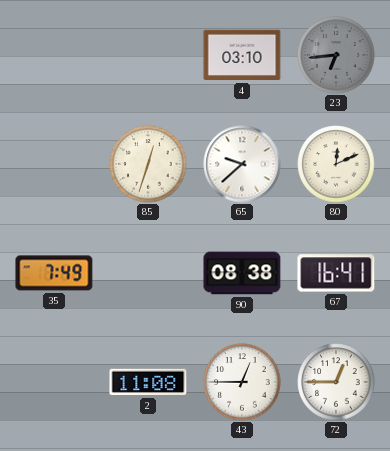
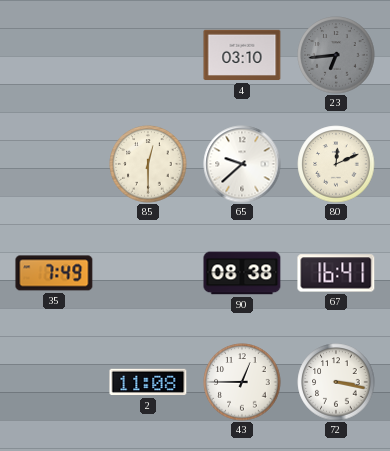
85: 12:33 -> 12:30
72: 12:45 -> 3:17
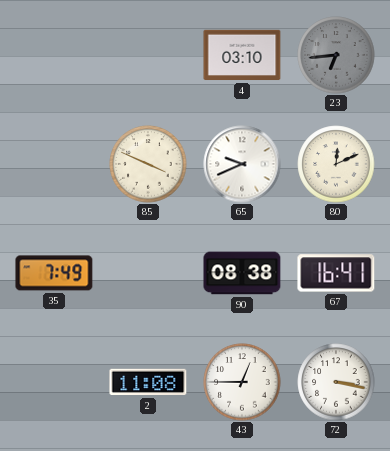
85: 12:30 -> 3:49
65: 9:38 -> 9:41
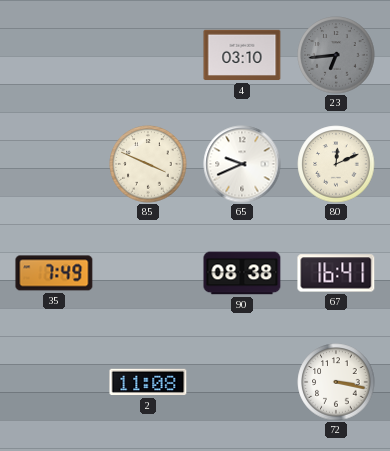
43: 12:45 -> none
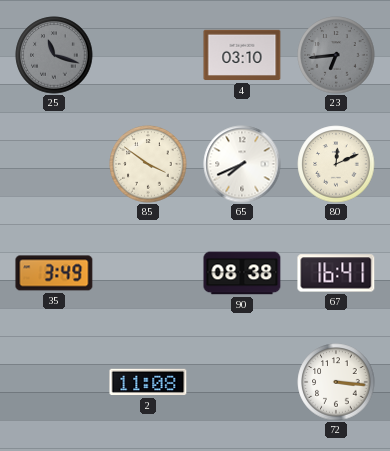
25: none -> 11:18
85: 3:49 -> 3:51
65: 9:41 -> 7:41
35: 7:49 -> 3:49
72: 3:17 -> 3:16
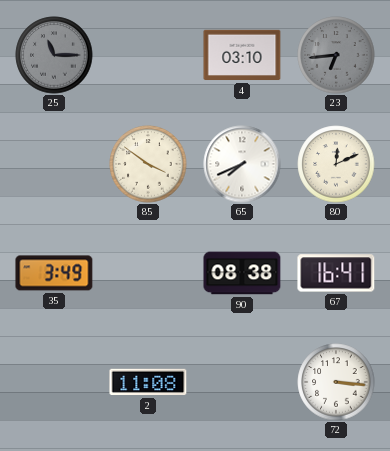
25: 11:18 -> 11:15
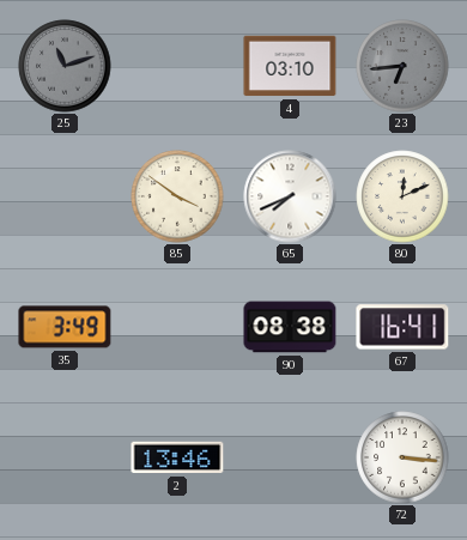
25: 11:15 -> 11:12
2: 11:08 -> 13:46
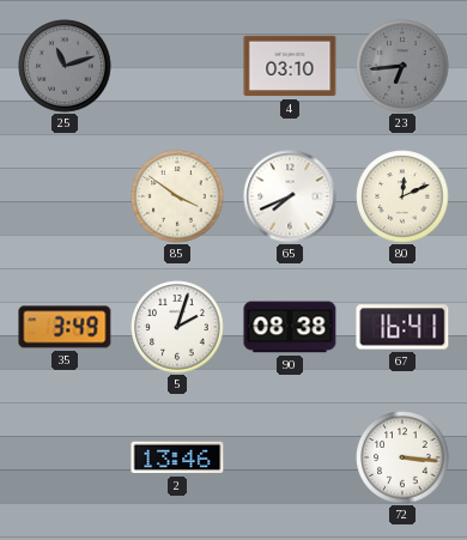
5: none -> 2:03
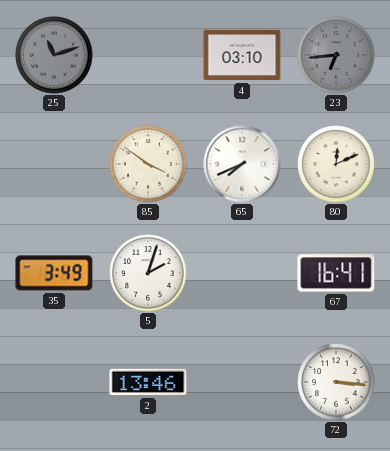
90: 08:38 -> none
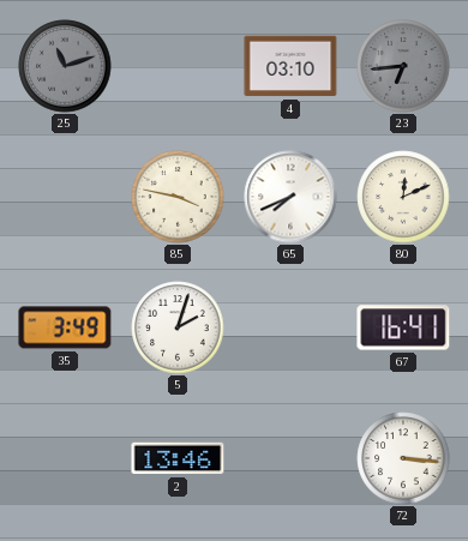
85: 3:51 -> 3:47
